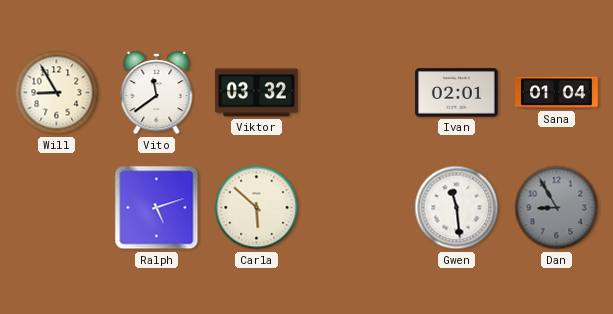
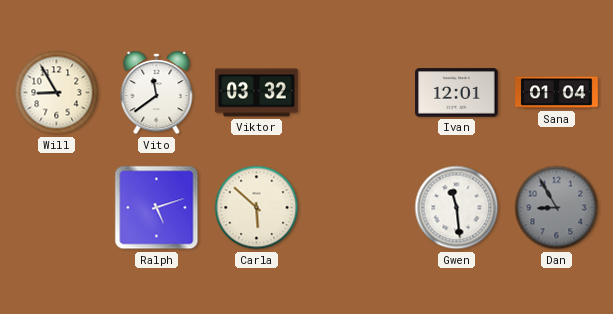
Ivan: 02:01 -> 12:01
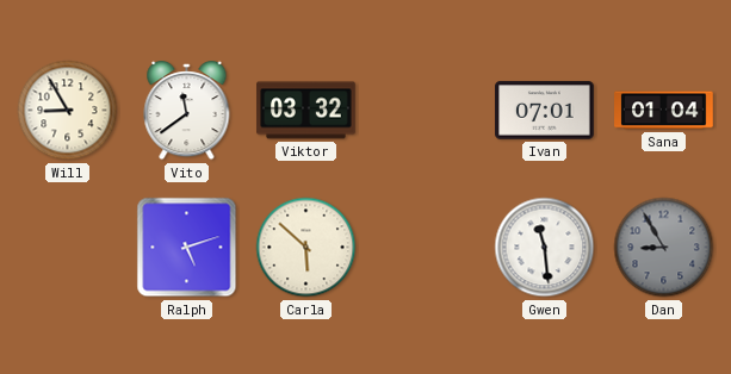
Ivan: 12:01 -> 07:01
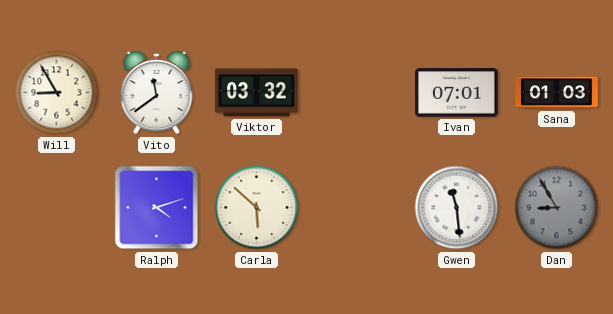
Sana: 01:04 -> 01:03
Ralph: 5:12 -> 4:12
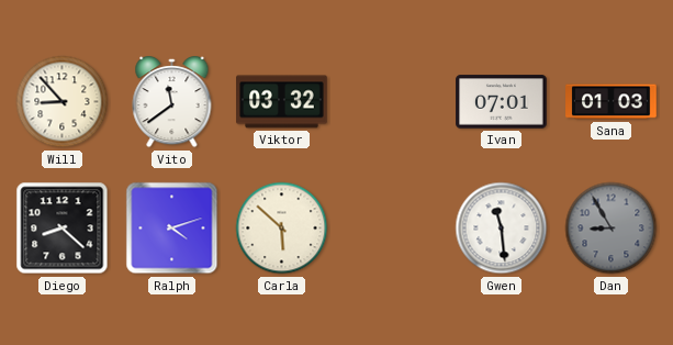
Will: 8:55 -> 8:53
Diego: none -> 8:22
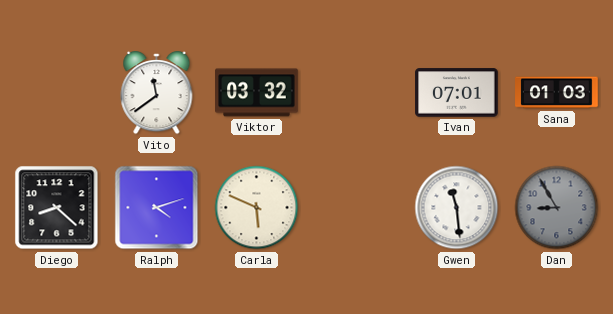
Will: 8:53 -> none
Carla: 5:52 -> 5:49
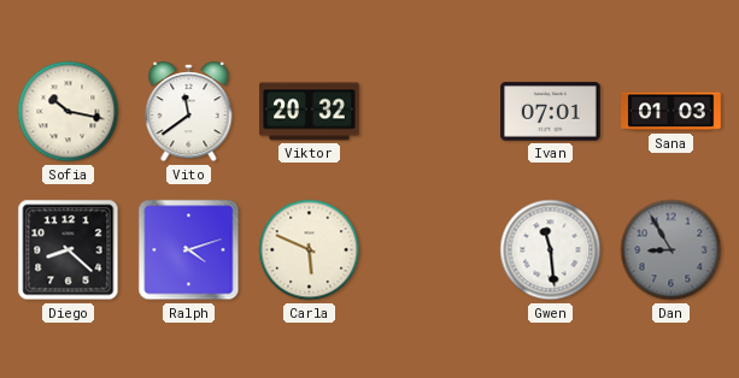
Sofia: none -> 10:17
Viktor: 03:32 -> 20:32
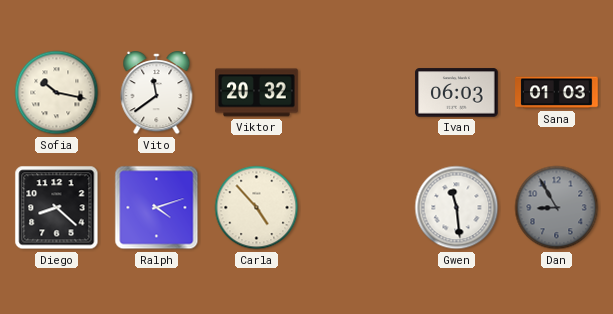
Ivan: 07:01 -> 06:03
Carla: 5:49 -> 4:53
